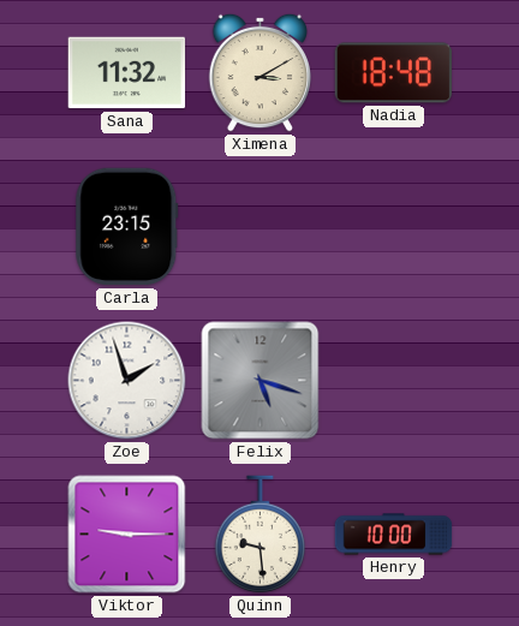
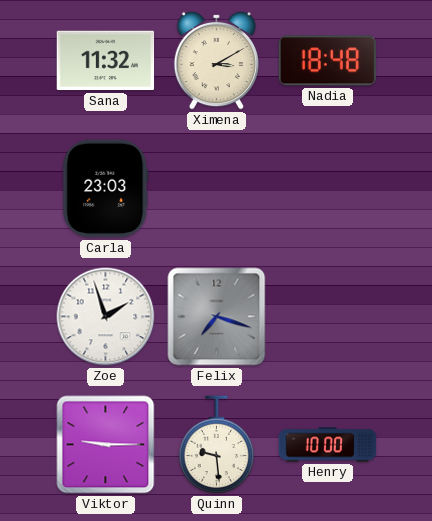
Carla: 23:15 -> 23:03
Felix: 5:18 -> 7:18
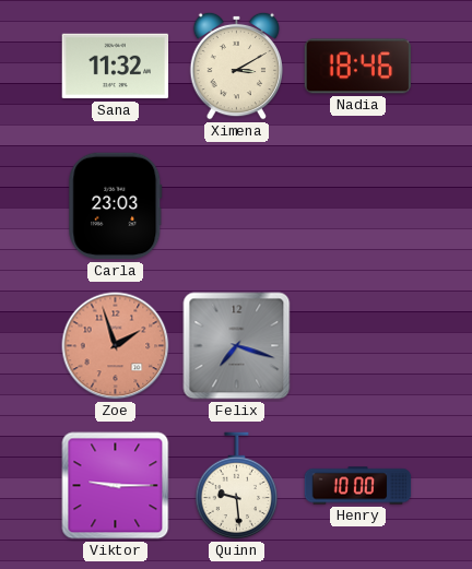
Nadia: 18:48 -> 18:46
Zoe dial: white -> salmon
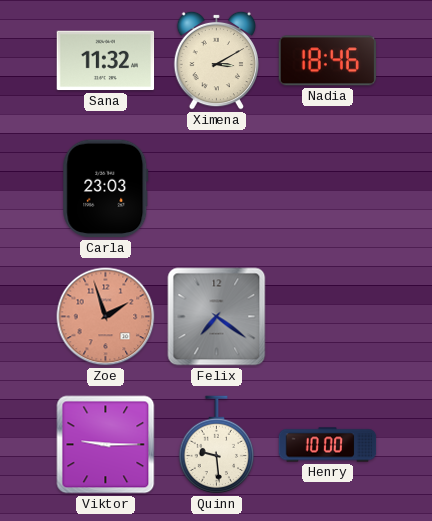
Felix: 7:18 -> 7:21
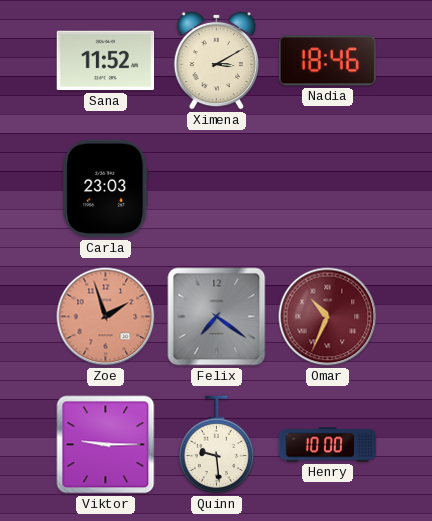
Sana: 11:32 -> 11:52
Omar: none -> 10:34
